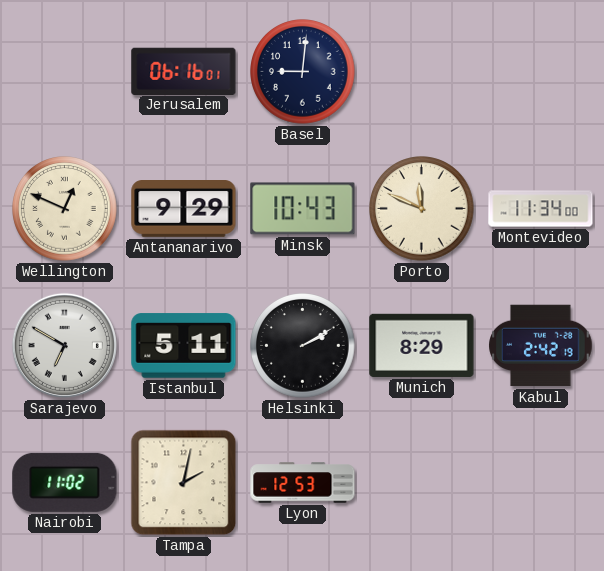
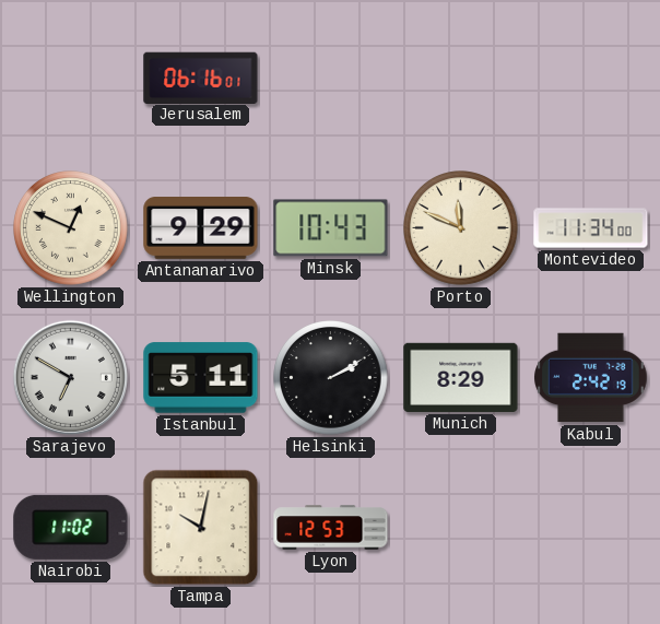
Basel: 9:01 -> none
Tampa: 2:02 -> 10:02
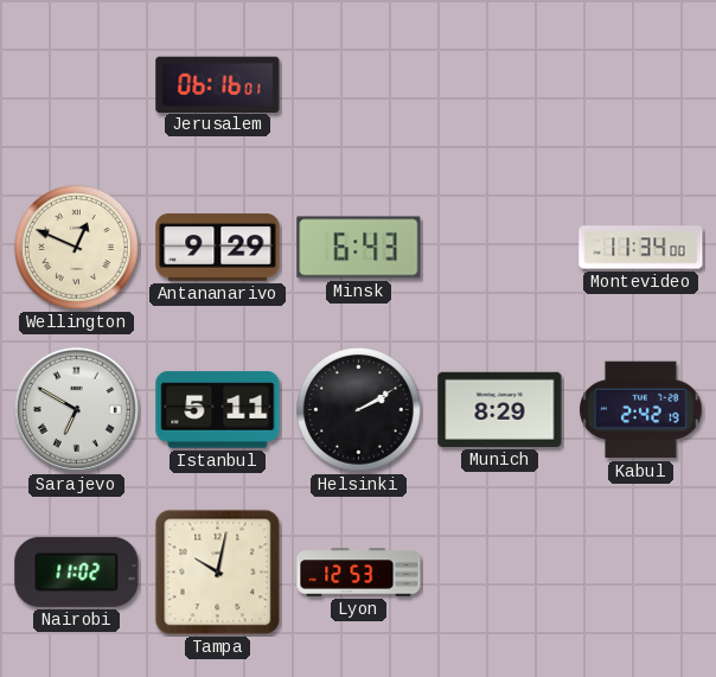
Minsk: 10:43 -> 6:43
Porto: 11:49 -> none
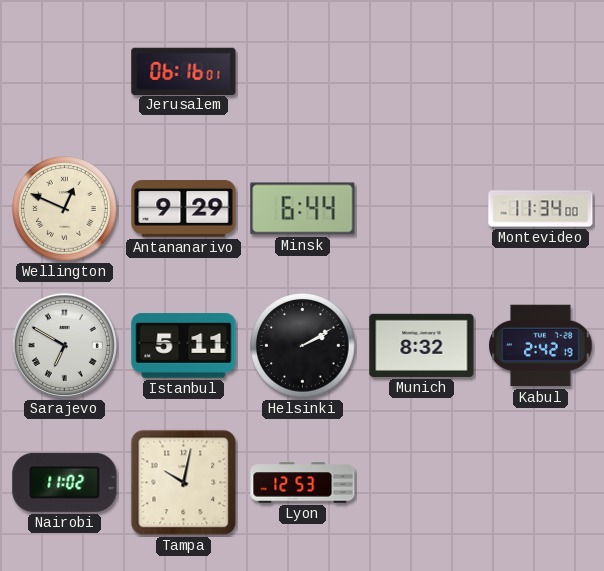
Minsk: 6:43 -> 6:44
Munich: 8:29 -> 8:32
